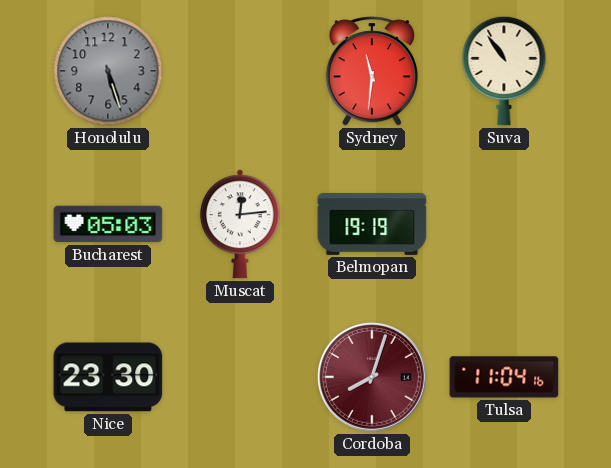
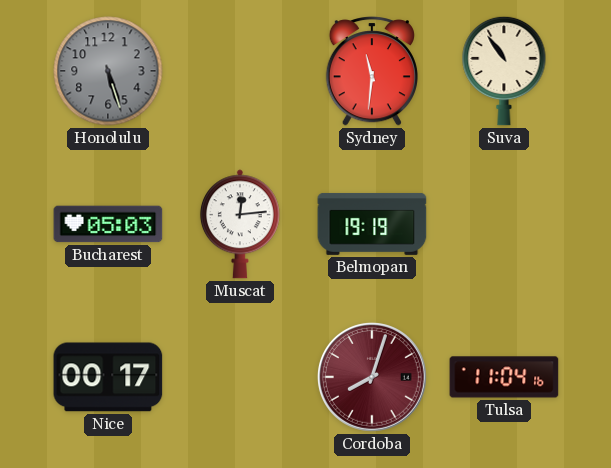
Nice: 23:30 -> 00:17
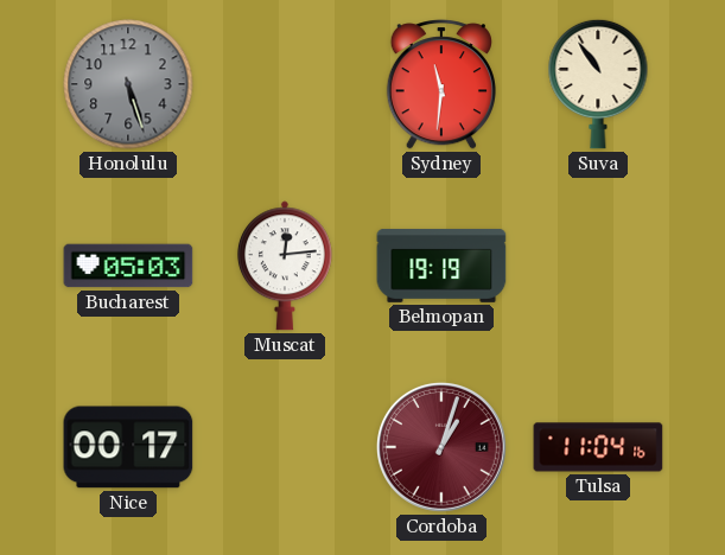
Cordoba: 8:03 -> 1:03
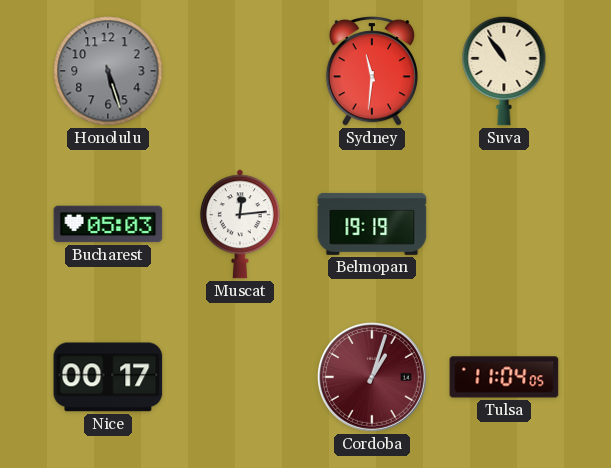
Tulsa: 11:04:16 -> 11:04:05
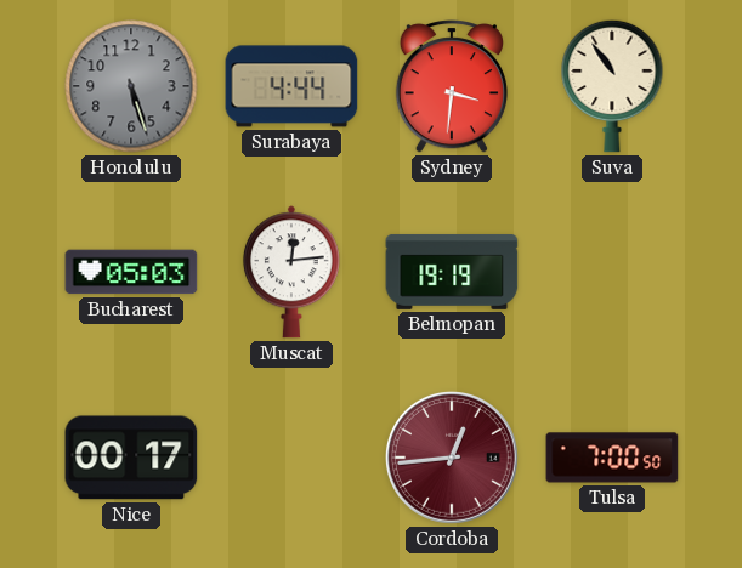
Surabaya: none -> 4:44
Sydney: 11:31 -> 3:31
Cordoba: 1:03 -> 12:44
Tulsa: 11:04 -> 7:00
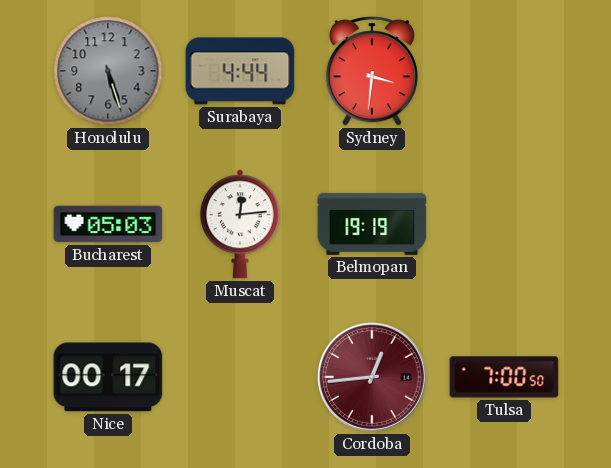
Suva: 10:54 -> none
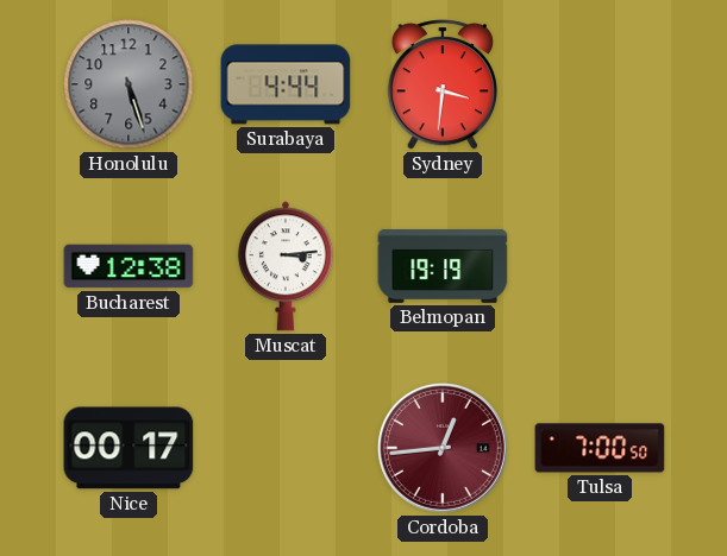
Bucharest: 05:03 -> 12:38
Muscat: 12:14 -> 3:14
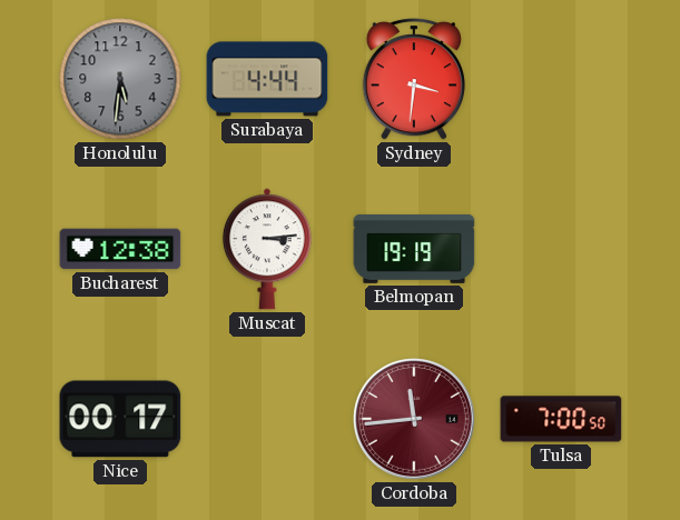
Honolulu: 5:27 -> 5:31
Cordoba: 12:44 -> 11:44
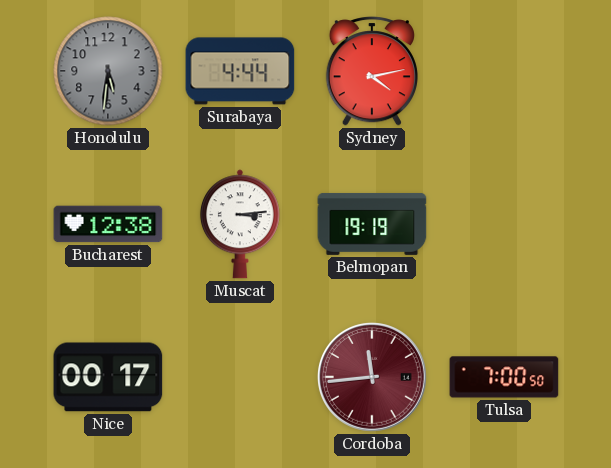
Sydney: 3:31 -> 4:13
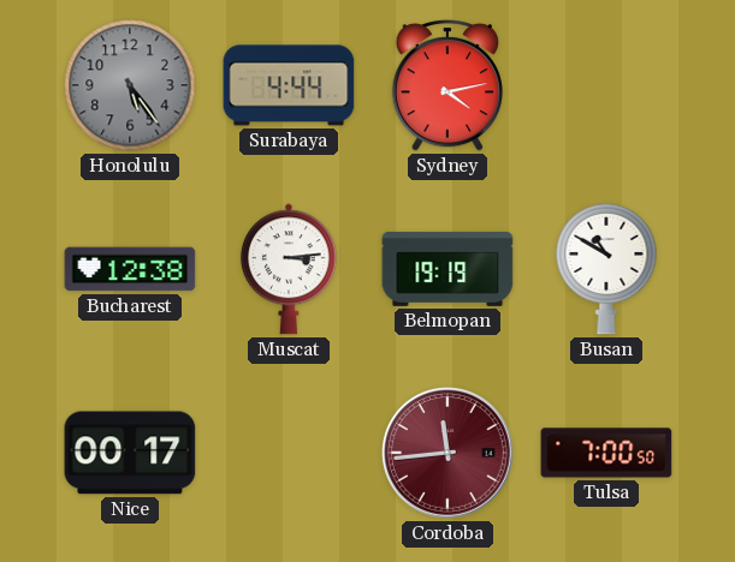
Honolulu: 5:31 -> 5:24
Busan: none -> 10:50
